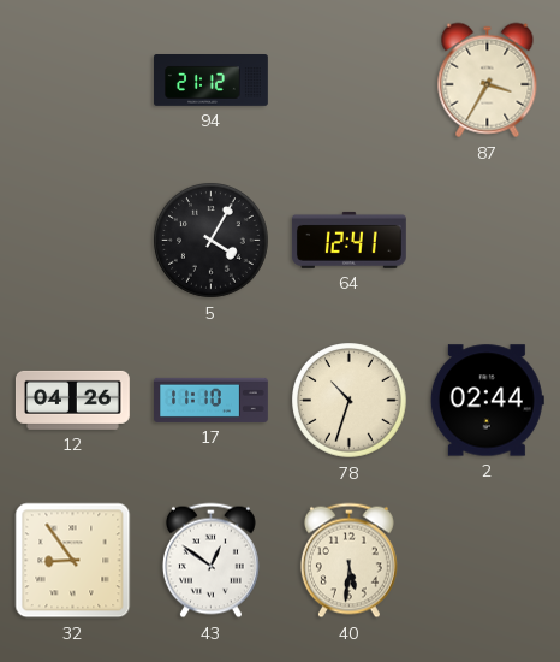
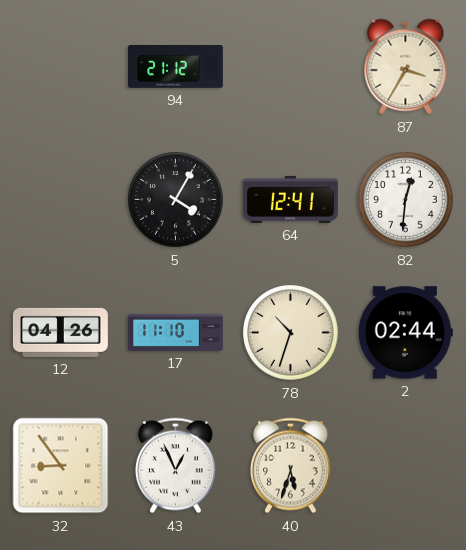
82: none -> 12:31
43: 12:51 -> 12:56
40: 5:31 -> 5:33
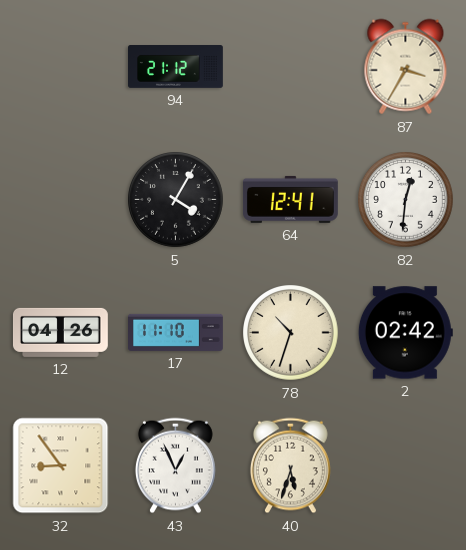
2: 02:44 -> 02:42
